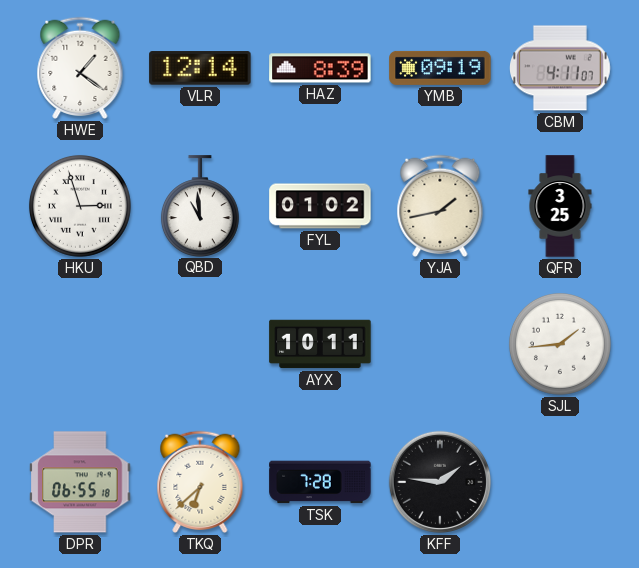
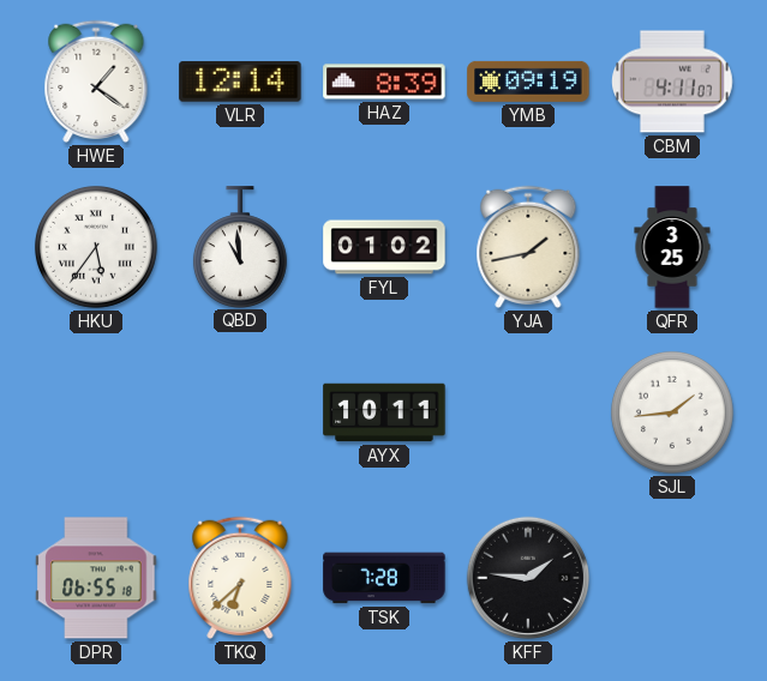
HKU: 2:57 -> 5:36
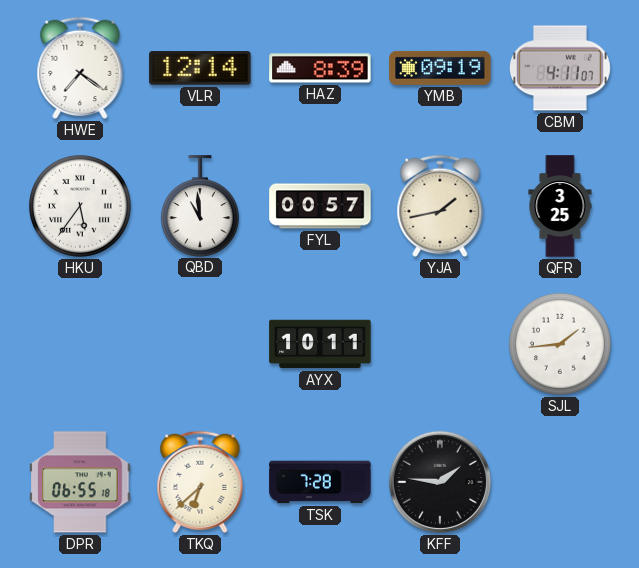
HWE: 1:21 -> 7:21
FYL: 01:02 -> 00:57
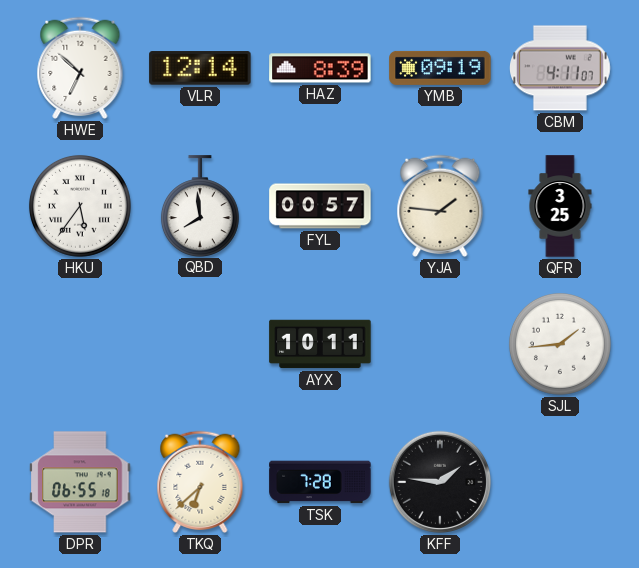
HWE: 7:21 -> 6:52
QBD: 10:59 -> 7:59
YJA: 1:43 -> 1:46
